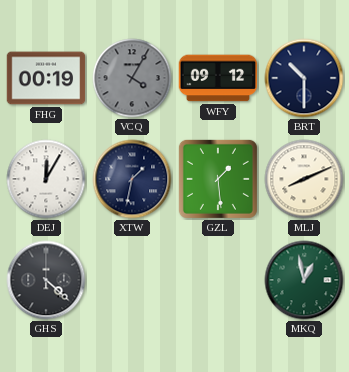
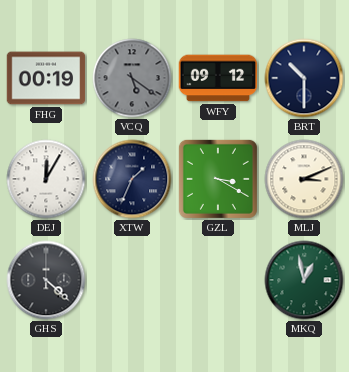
VCQ: 4:05 -> 5:21
XTW: 1:32 -> 1:34
GZL: 1:29 -> 3:20
MLJ: 8:11 -> 3:11
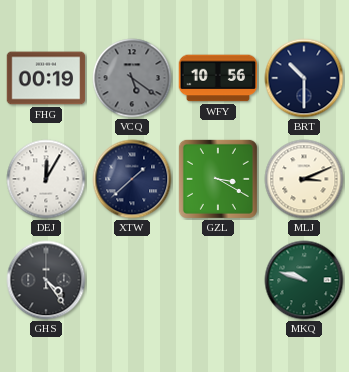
WFY: 09:12 -> 10:56
XTW: 1:34 -> 1:38
GHS: 4:22 -> 4:24
MKQ: 12:58 -> 9:48
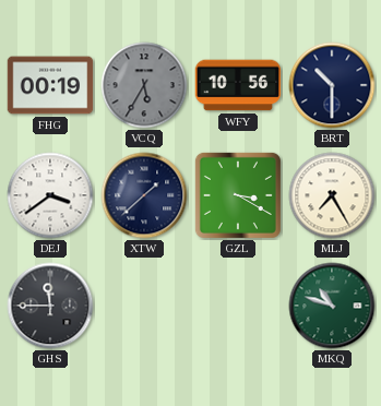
VCQ: 5:21 -> 5:35
DEJ: 12:05 -> 3:39
MLJ: 3:11 -> 7:25
GHS: 4:24 -> 11:45
MKQ: 9:48 -> 10:48
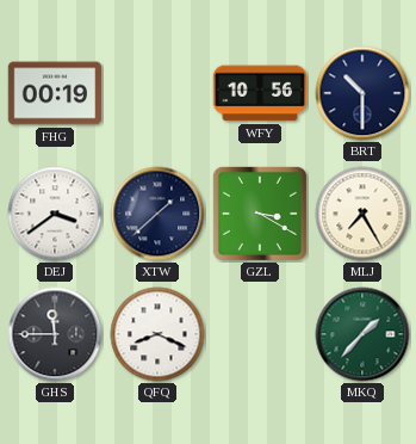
VCQ: 5:35 -> none
QFQ: none -> 8:19
MKQ: 10:48 -> 1:37
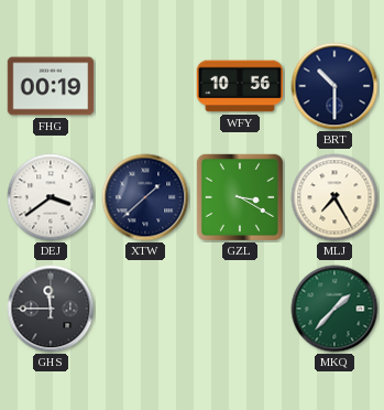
QFQ: 8:19 -> none
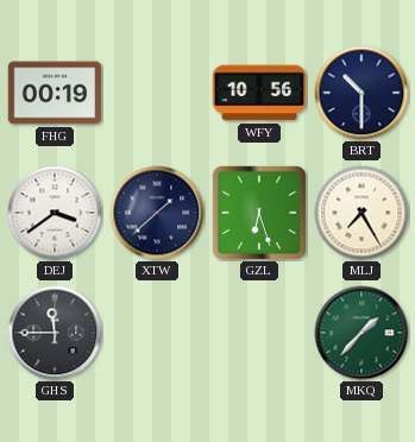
GZL: 3:20 -> 6:27
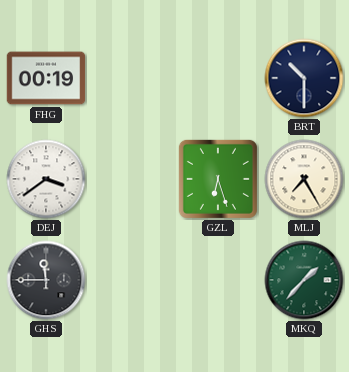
WFY: 10:56 -> none
XTW: 1:38 -> none
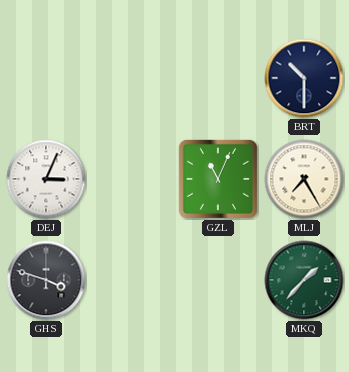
FHG: 00:19 -> none
DEJ: 3:39 -> 3:04
GZL: 6:27 -> 11:04
GHS: 11:45 -> 3:48
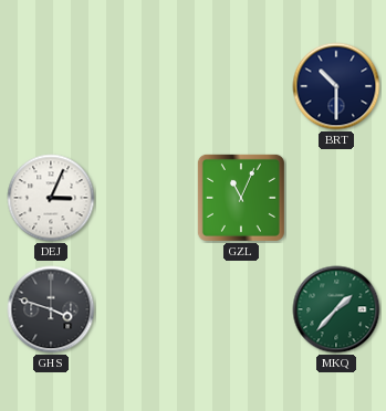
MLJ: 7:25 -> none
